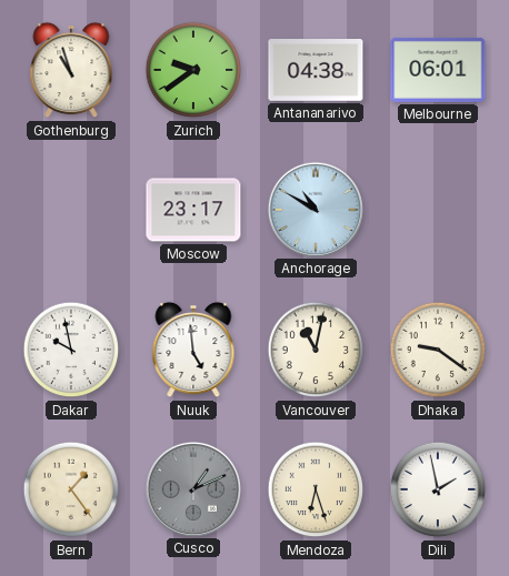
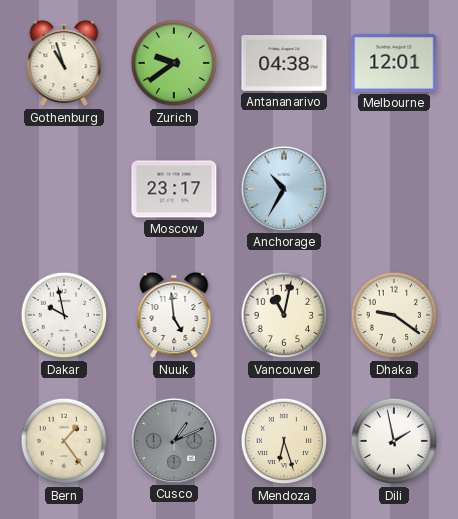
Melbourne: 06:01 -> 12:01
Anchorage: 10:50 -> 10:35
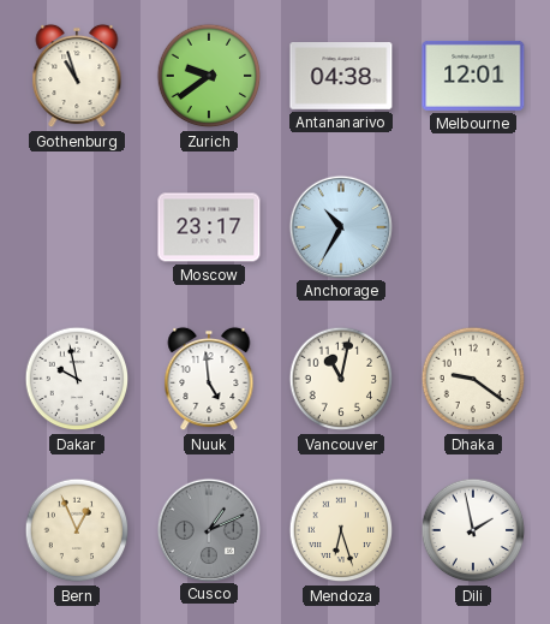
Bern: 1:24 -> 12:56
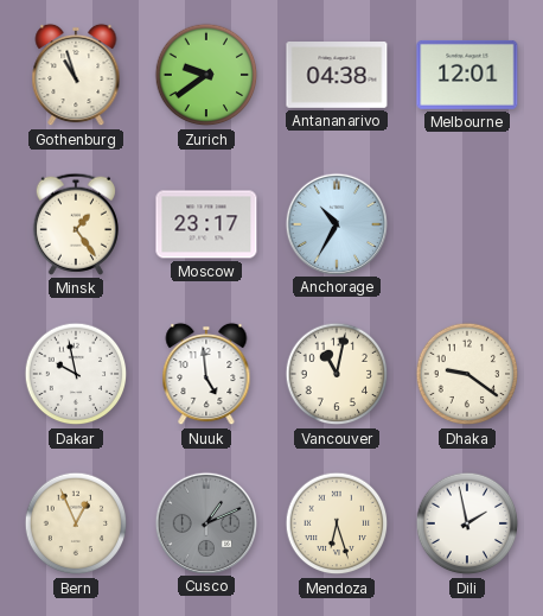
Minsk: none -> 1:24
